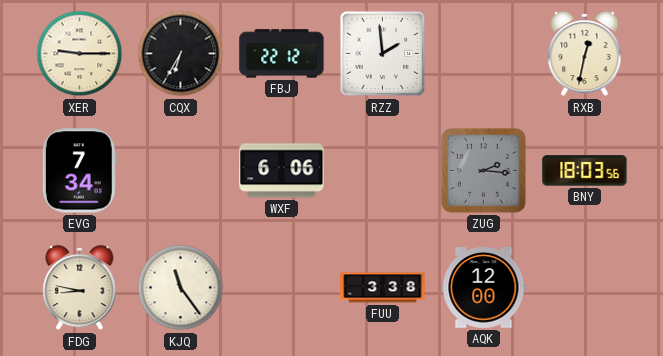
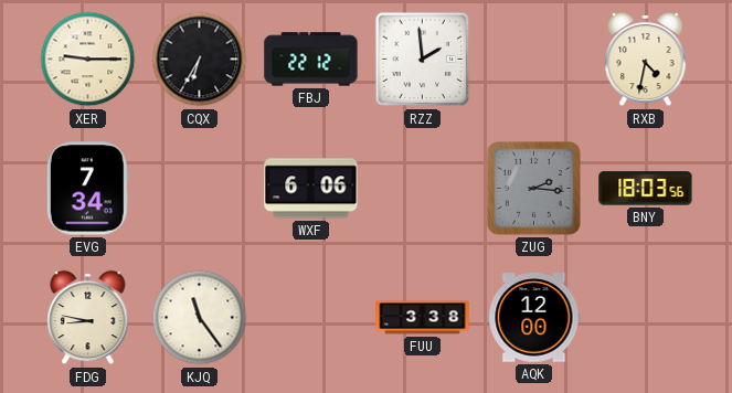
RXB: 12:32 -> 4:32
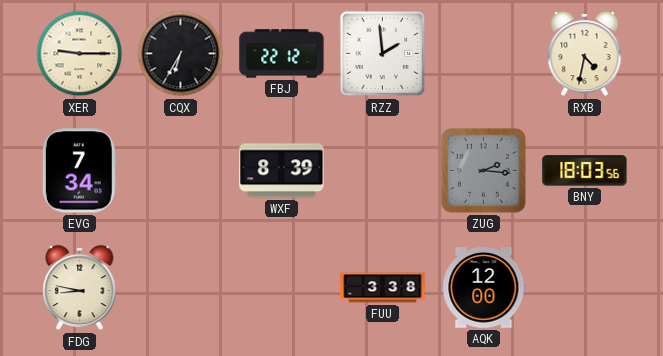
WXF: 6:06 -> 8:39
KJQ: 11:24 -> none
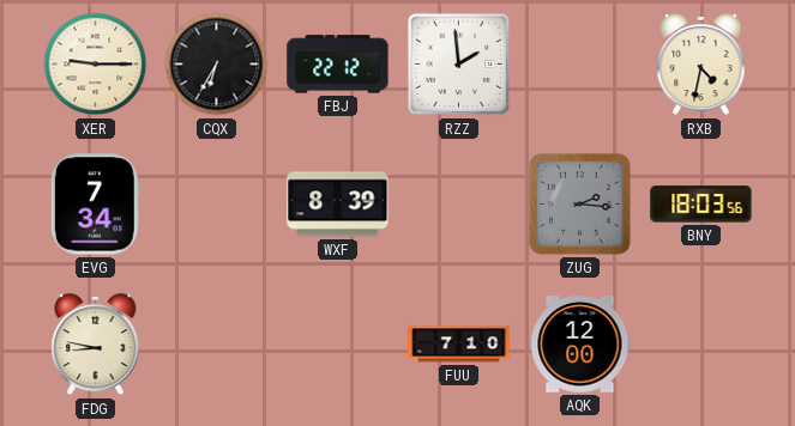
FUU: 3:38 -> 7:10
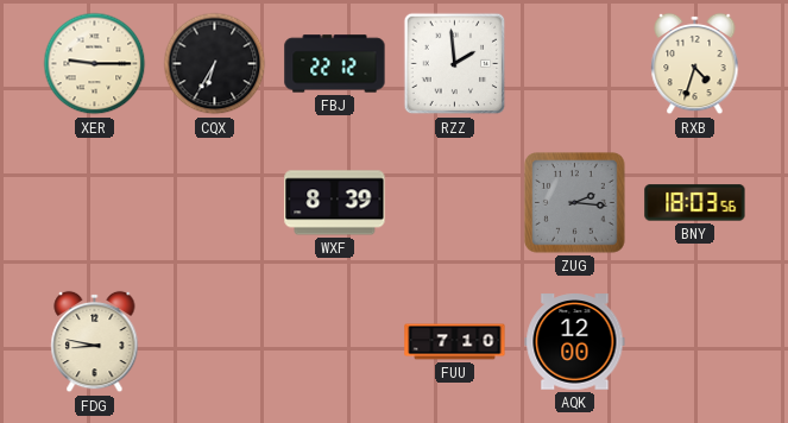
RXB: 4:32 -> 4:33
EVG: 7:34 -> none
